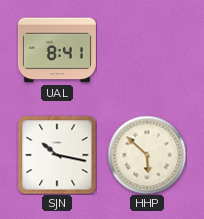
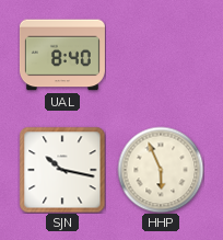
UAL: 8:41 -> 8:40
HHP: 5:52 -> 5:56
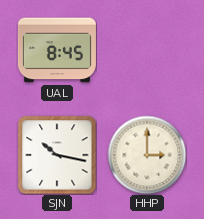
UAL: 8:40 -> 8:45
HHP: 5:56 -> 3:00
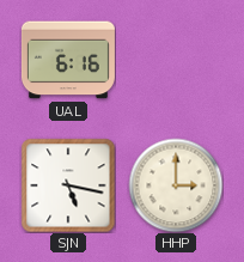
UAL: 8:45 -> 6:16
SJN: 10:17 -> 5:17
